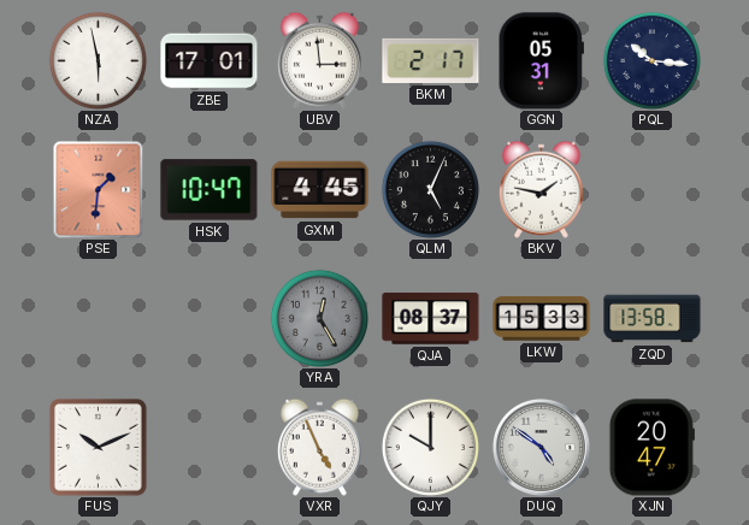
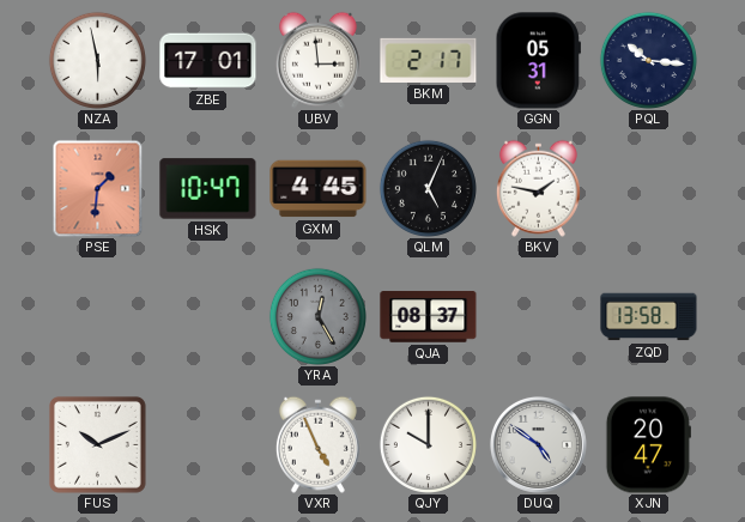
LKW: 15:33 -> none
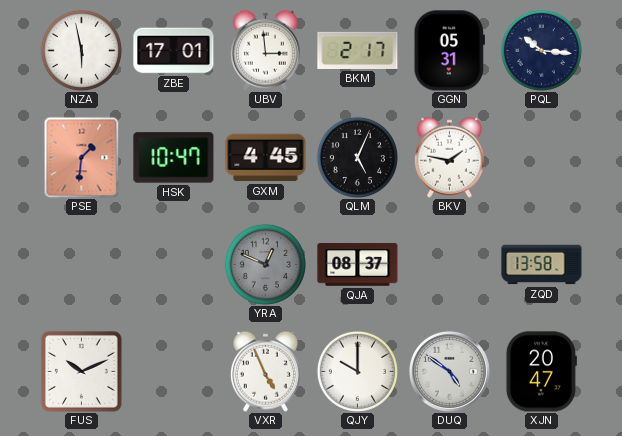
YRA: 12:25 -> 12:49
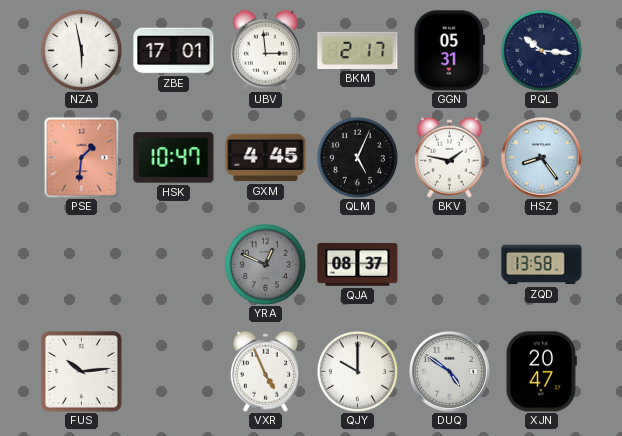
HSZ: none -> 8:24
FUS: 10:11 -> 10:14
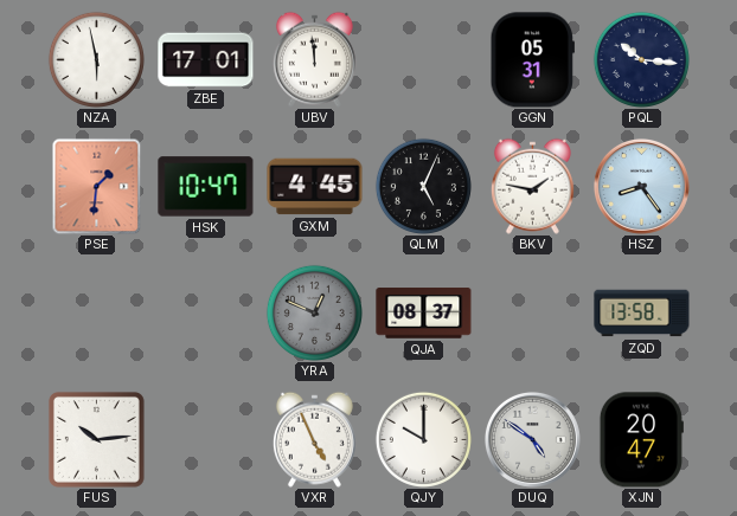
UBV: 2:59 -> 11:59
BKM: 2:17 -> none
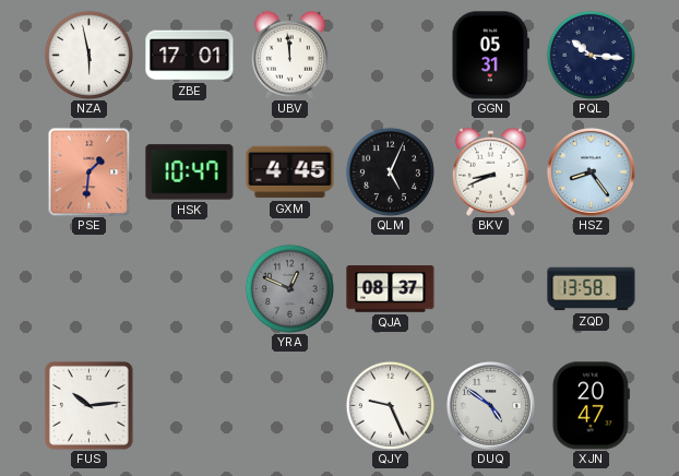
BKV: 1:47 -> 8:41
VXR: 4:56 -> none
QJY: 10:00 -> 9:26
